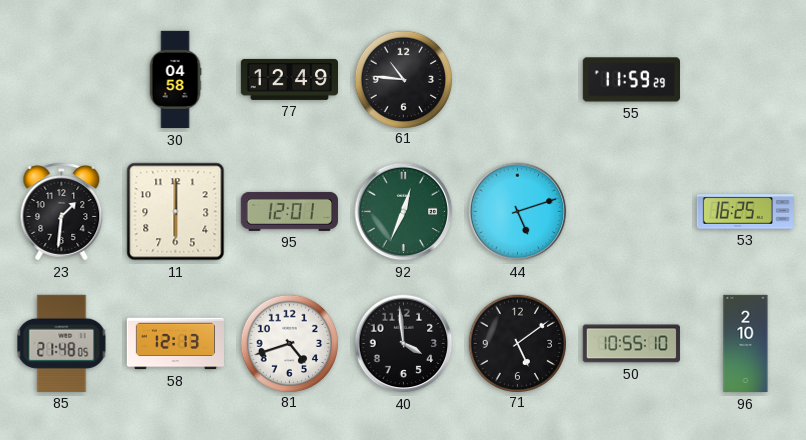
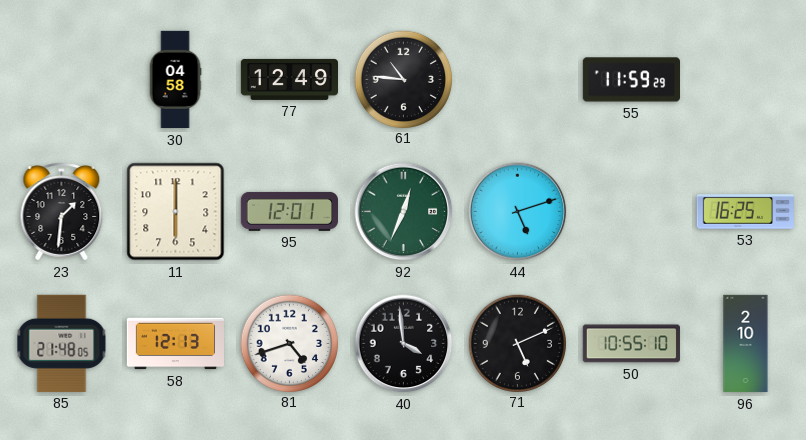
71: 5:09 -> 5:11
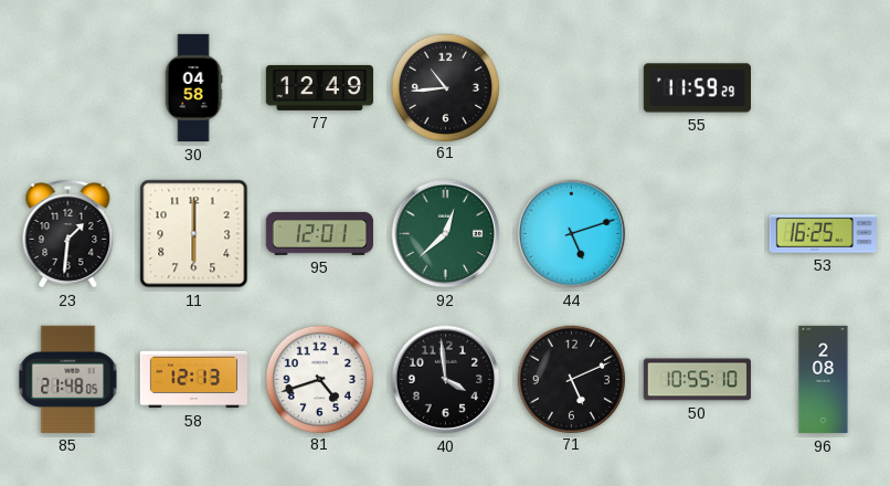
61: 10:46 -> 10:44
92: 12:34 -> 12:38
96: 2:10 -> 2:08
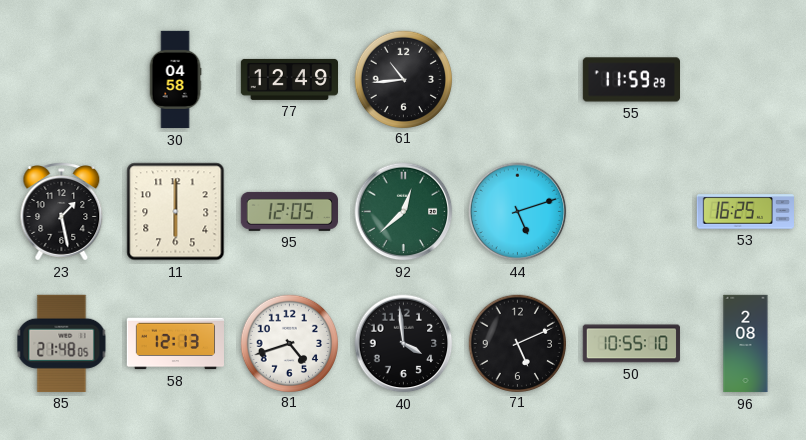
23: 1:31 -> 1:28
95: 12:01 -> 12:05
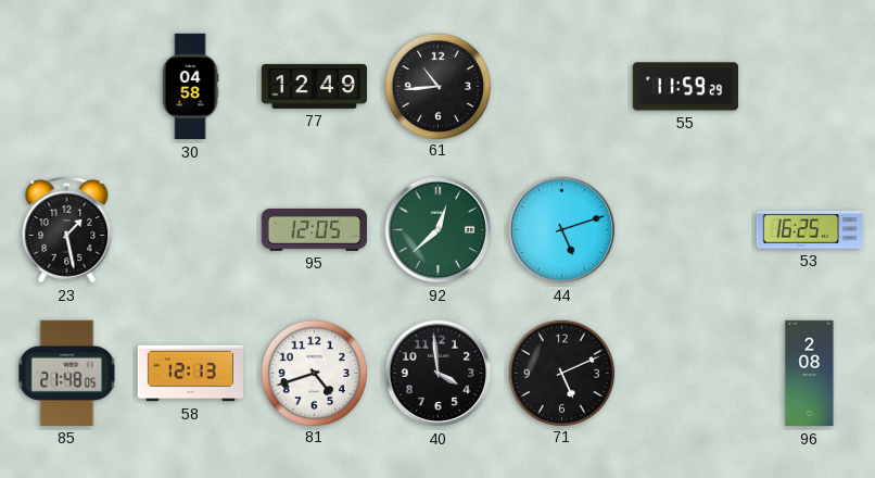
11: 6:00 -> none
50: 10:55 -> none
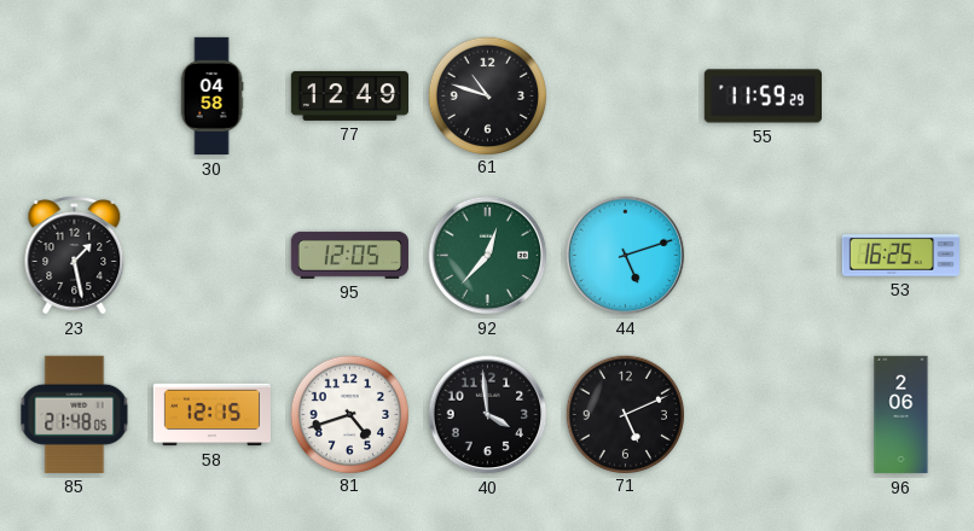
61: 10:44 -> 10:48
92: 12:38 -> 12:37
58: 12:13 -> 12:15
96: 2:08 -> 2:06
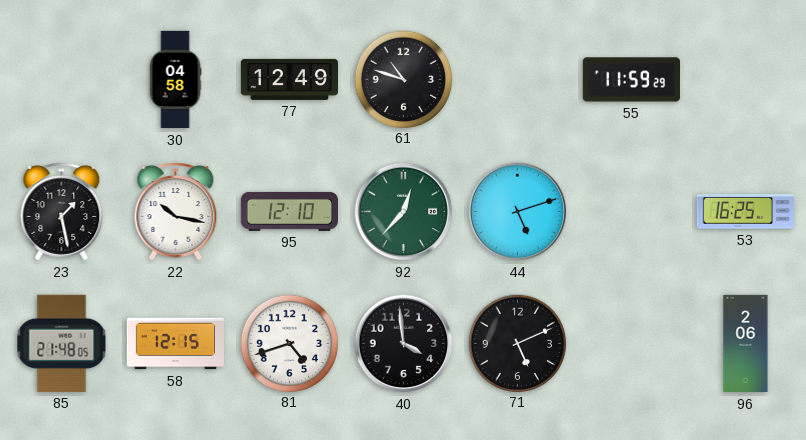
22: none -> 10:17
95: 12:05 -> 12:10
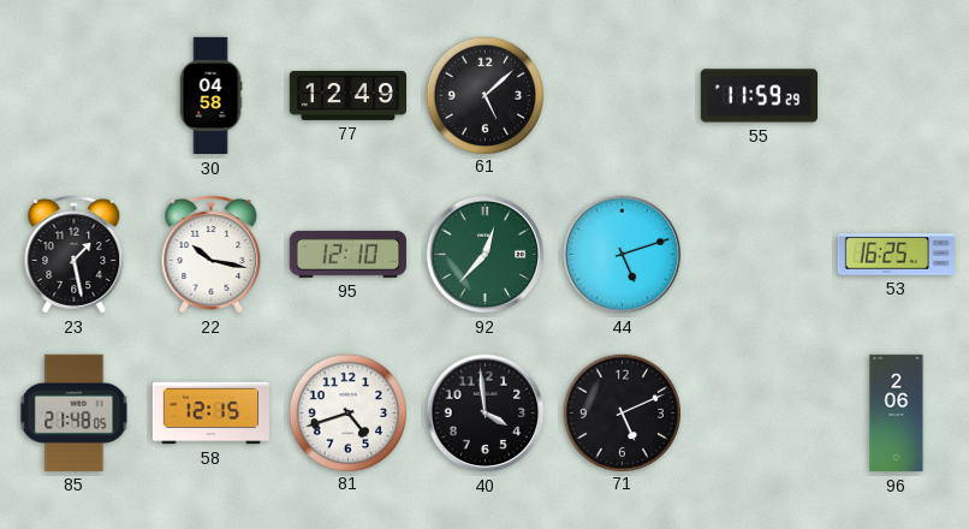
61: 10:48 -> 5:08
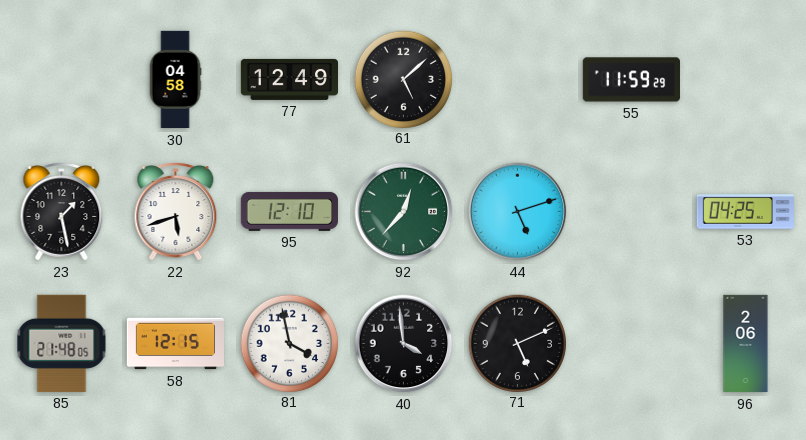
22: 10:17 -> 5:42
53: 16:25 -> 04:25
81: 4:42 -> 3:58
